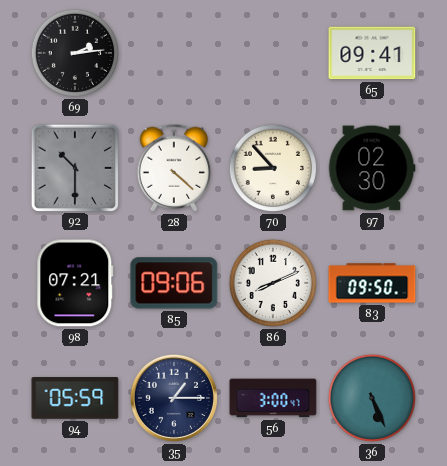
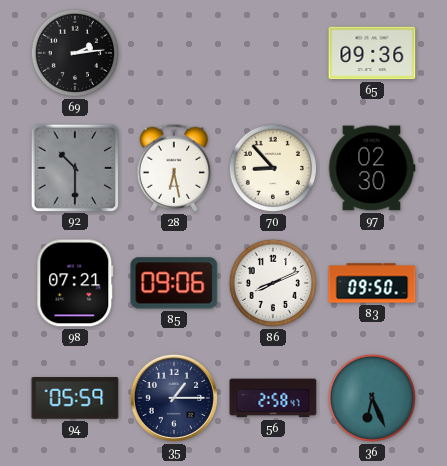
65: 09:41 -> 09:36
28: 4:22 -> 6:28
56: 3:00 -> 2:58
36: 5:26 -> 6:26
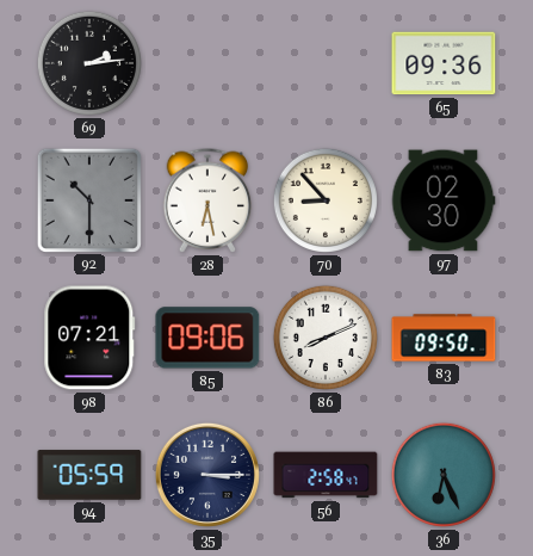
35: 1:15 -> 3:15
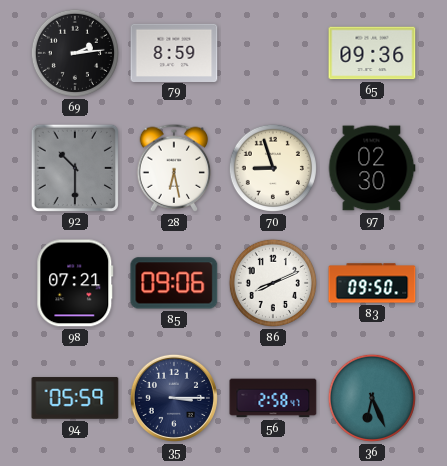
79: none -> 8:59
70: 8:53 -> 8:57
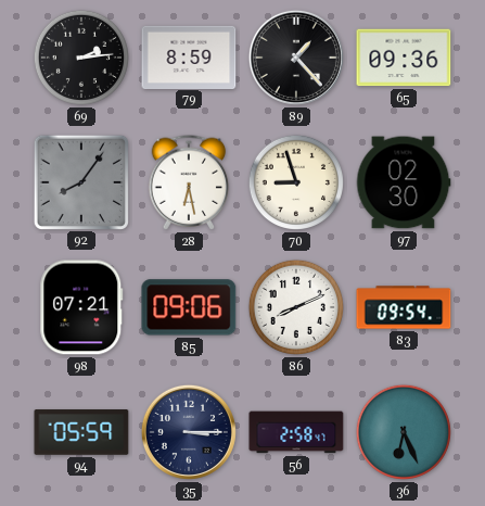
89: none -> 1:23
92: 10:30 -> 8:06
83: 09:50 -> 09:54
